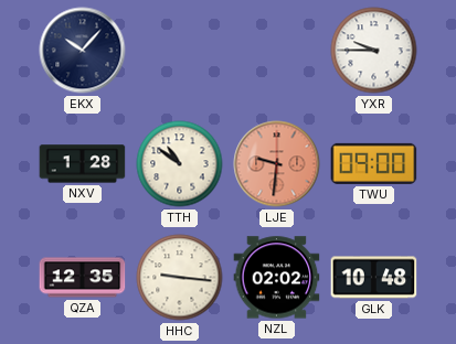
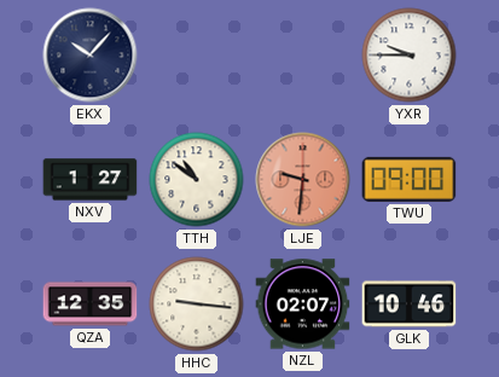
NXV: 1:28 -> 1:27
NZL: 02:02 -> 02:07
GLK: 10:48 -> 10:46
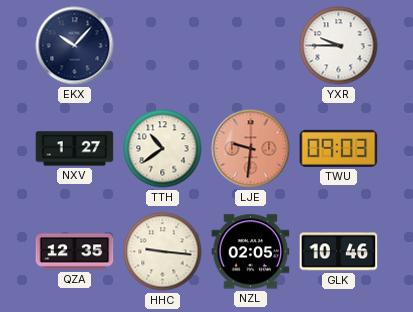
TTH: 10:51 -> 10:39
TWU: 09:00 -> 09:03
NZL: 02:07 -> 02:05
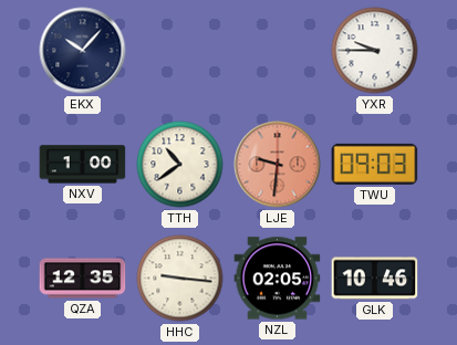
NXV: 1:27 -> 1:00
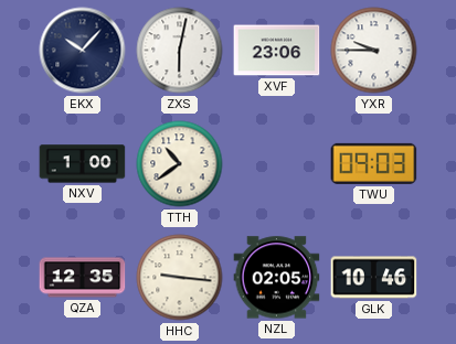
ZXS: none -> 6:02
XVF: none -> 23:06
LJE: 9:31 -> none
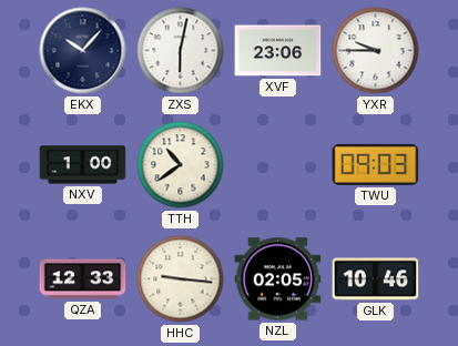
QZA: 12:35 -> 12:33
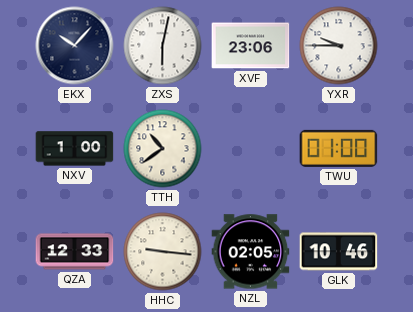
TWU: 09:03 -> 01:00
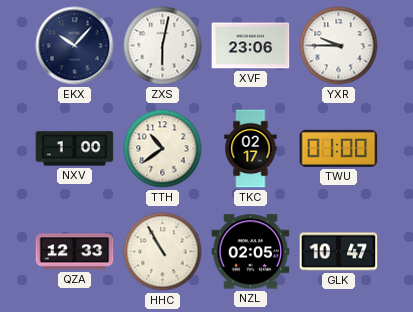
TKC: none -> 02:17
HHC: 9:16 -> 10:55
GLK: 10:46 -> 10:47
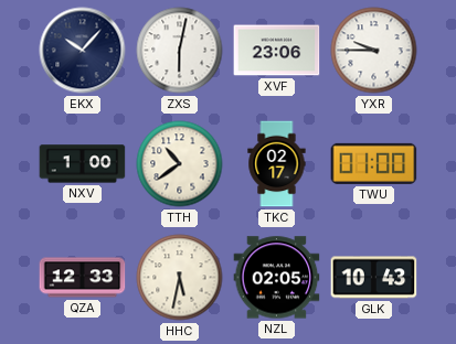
HHC: 10:55 -> 5:32
GLK: 10:47 -> 10:43
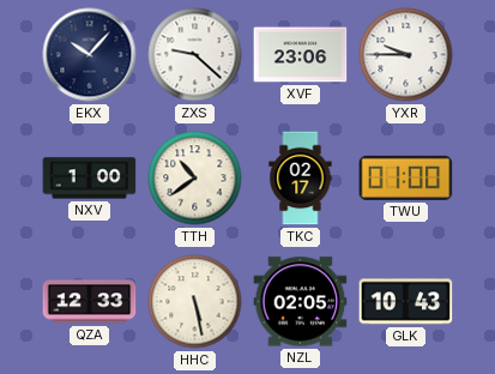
ZXS: 6:02 -> 9:22
HHC: 5:32 -> 5:28
